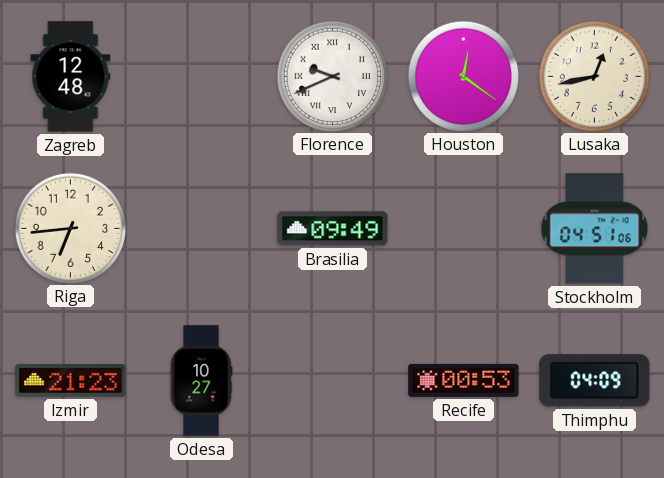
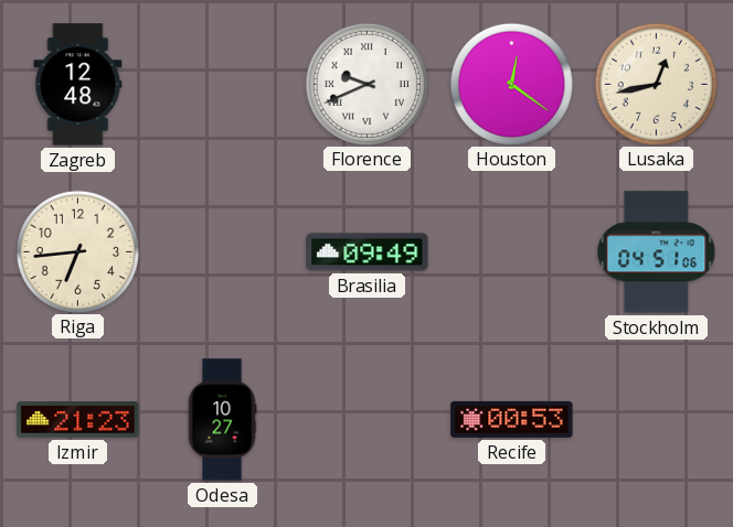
Thimphu: 04:09 -> none
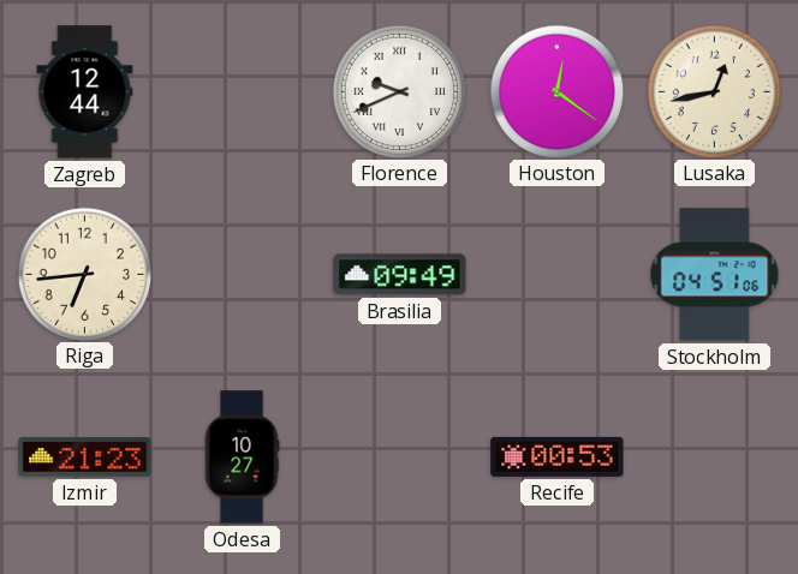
Zagreb: 12:48 -> 12:44
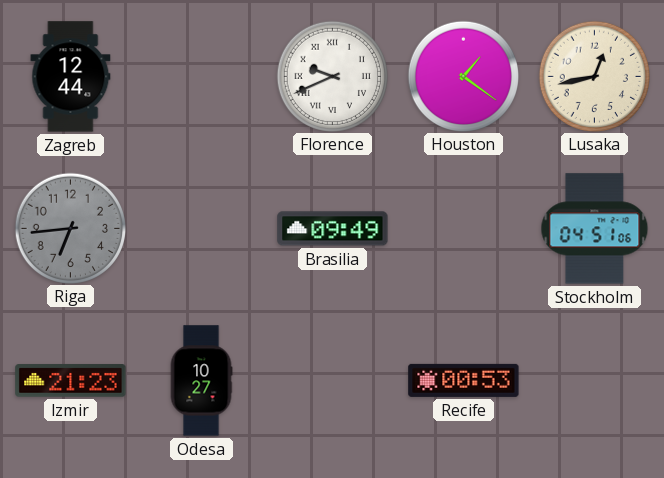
Houston: 12:21 -> 1:21
Riga dial: cream -> grey
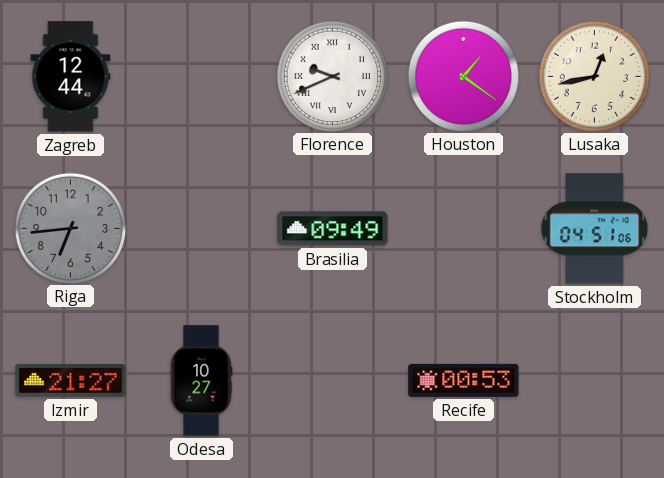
Izmir: 21:23 -> 21:27
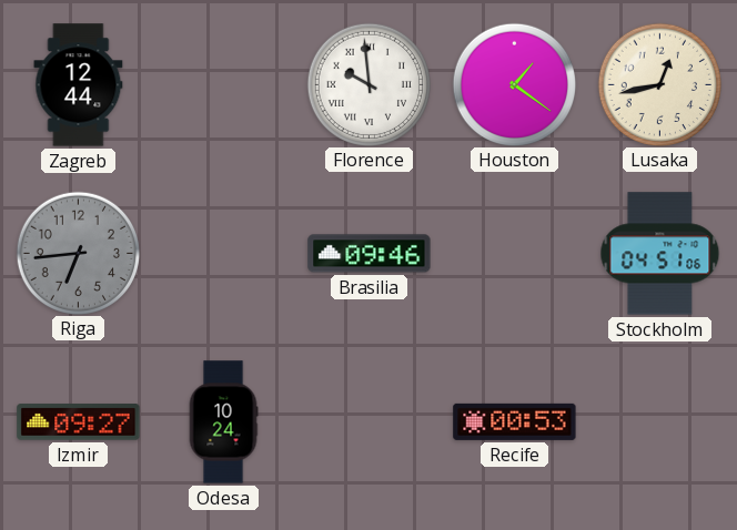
Florence: 9:41 -> 9:59
Brasilia: 09:49 -> 09:46
Izmir: 21:27 -> 09:27
Odesa: 10:27 -> 10:24
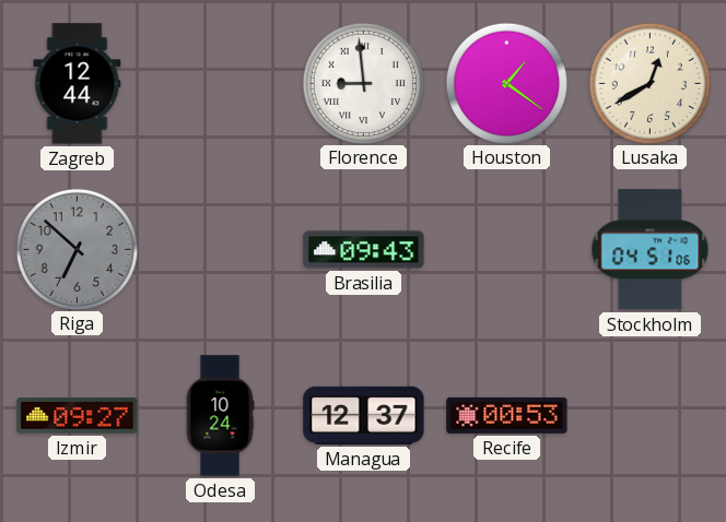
Florence: 9:59 -> 8:59
Lusaka: 12:43 -> 12:40
Riga: 6:44 -> 6:52
Brasilia: 09:46 -> 09:43
Managua: none -> 12:37
